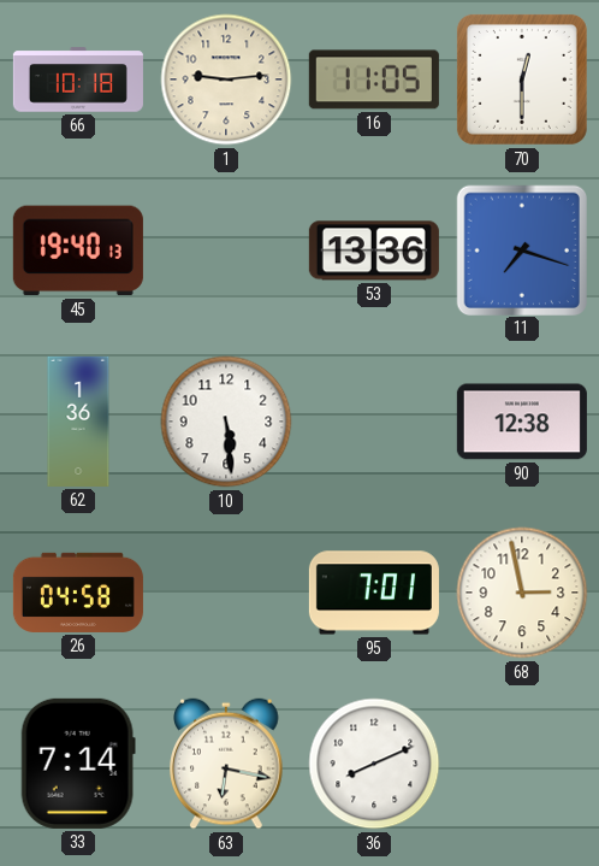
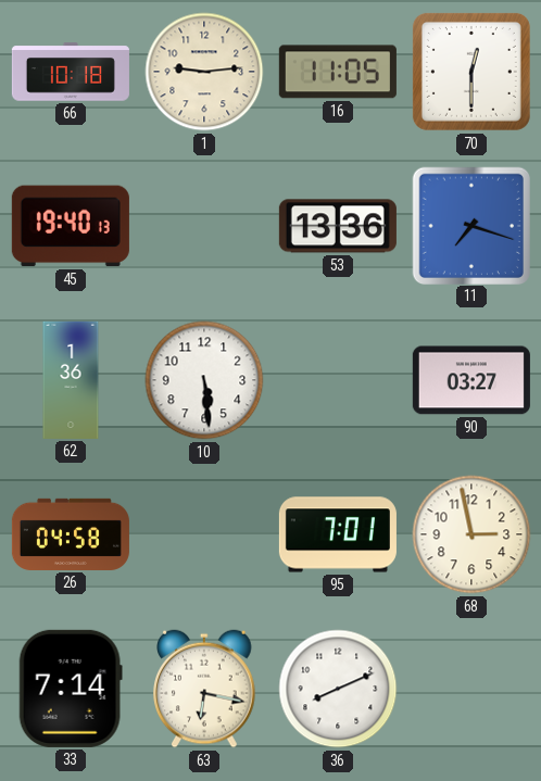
90: 12:38 -> 03:27
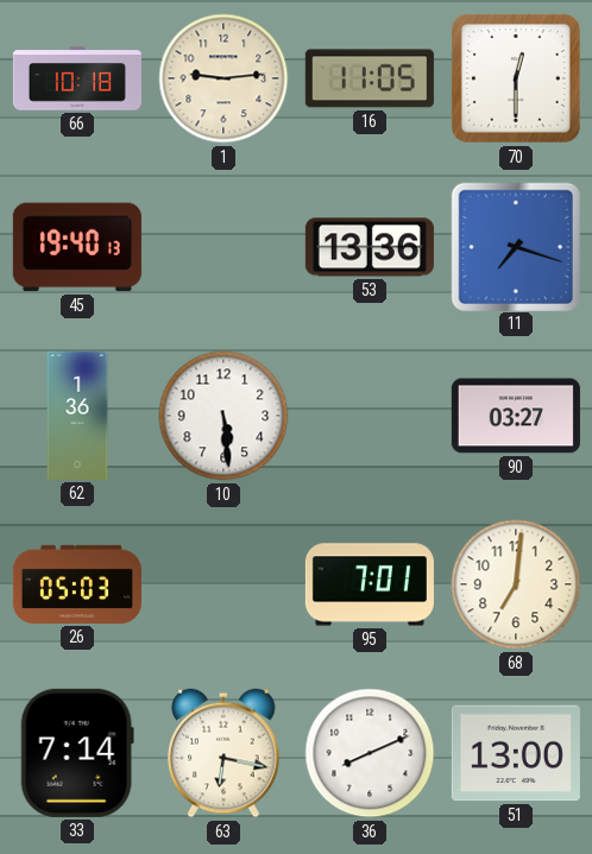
26: 04:58 -> 05:03
68: 2:58 -> 7:01
51: none -> 13:00
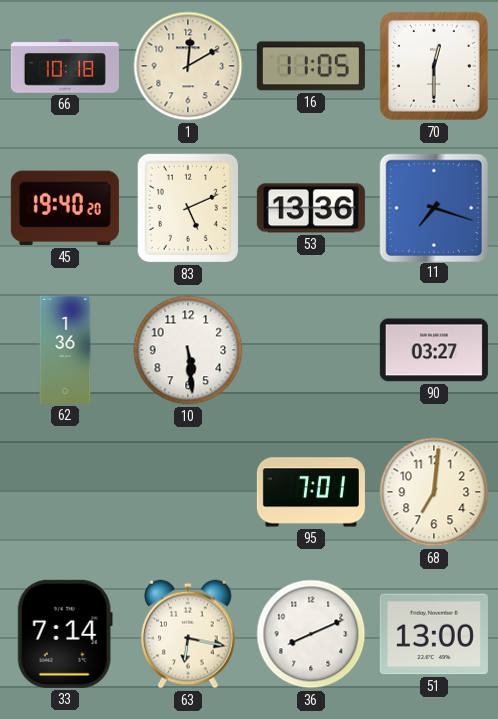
1: 9:14 -> 12:10
45: 19:40:13 -> 19:40:20
83: none -> 5:11
26: 05:03 -> none
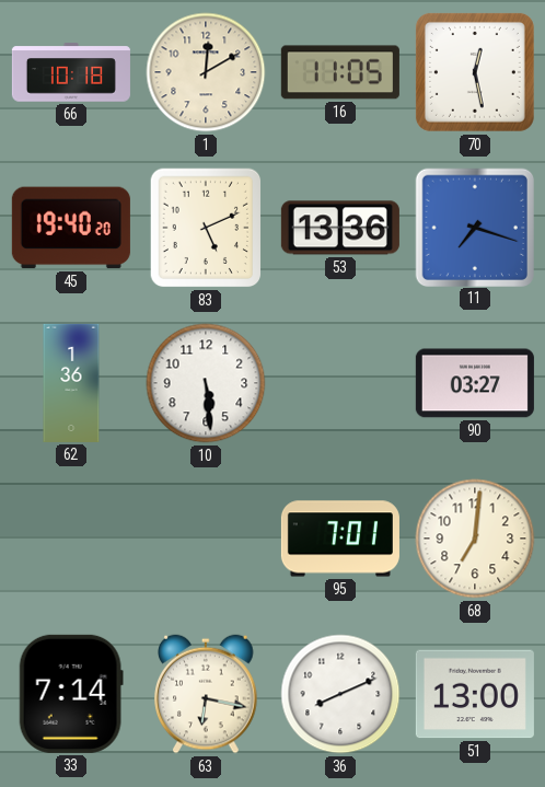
70: 12:30 -> 12:28
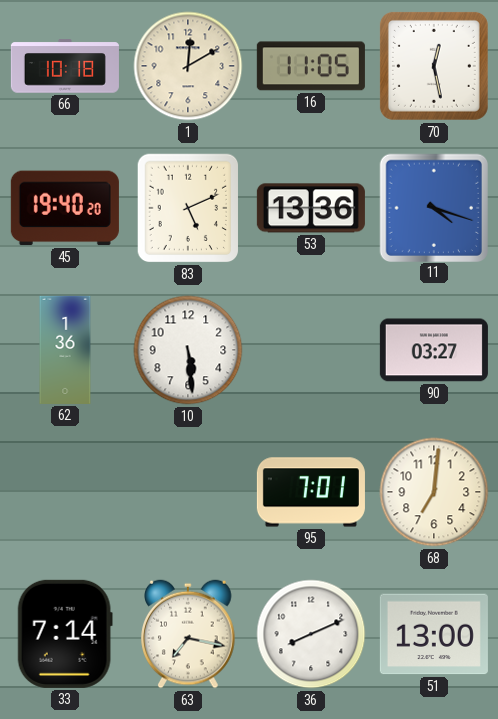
11: 7:18 -> 4:18
63: 6:17 -> 7:17
